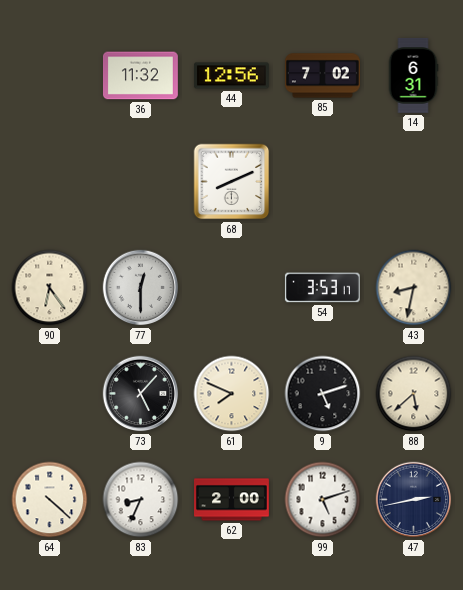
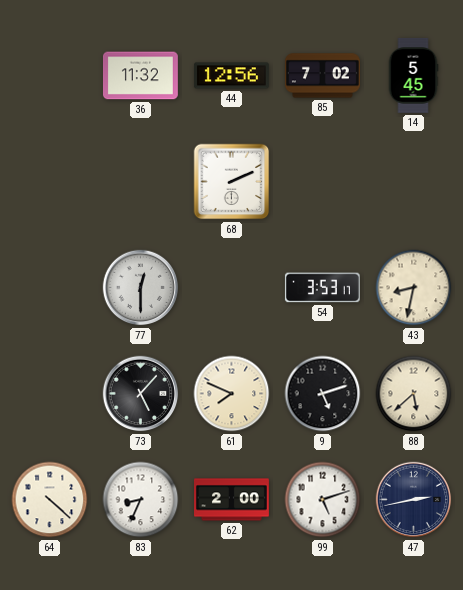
14: 6:31 -> 5:45
68: 8:11 -> 2:11
90: 6:24 -> none
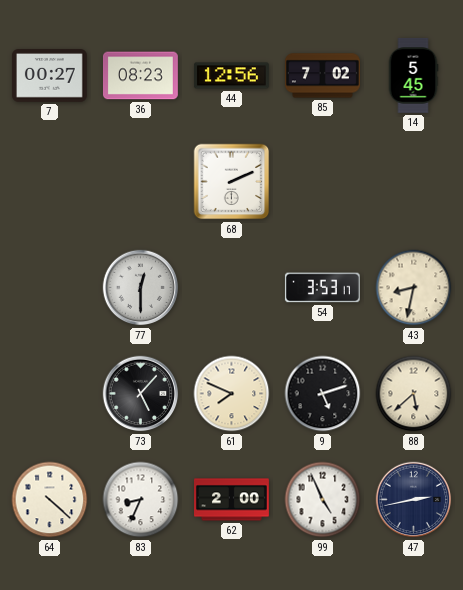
7: none -> 00:27
36: 11:32 -> 08:23
99: 5:12 -> 4:56
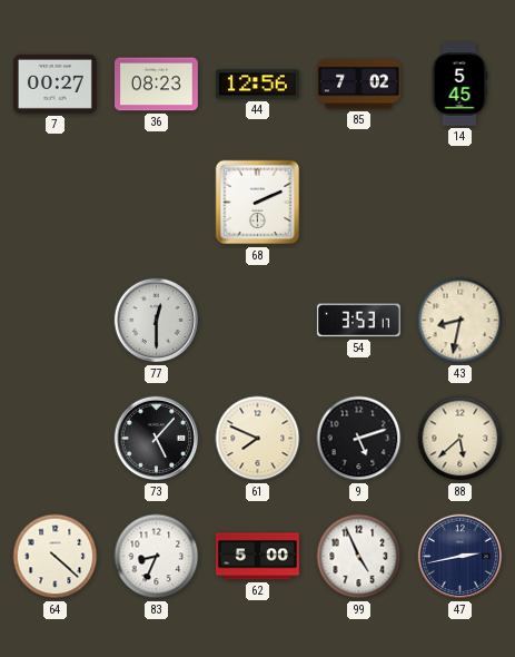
62: 2:00 -> 5:00
